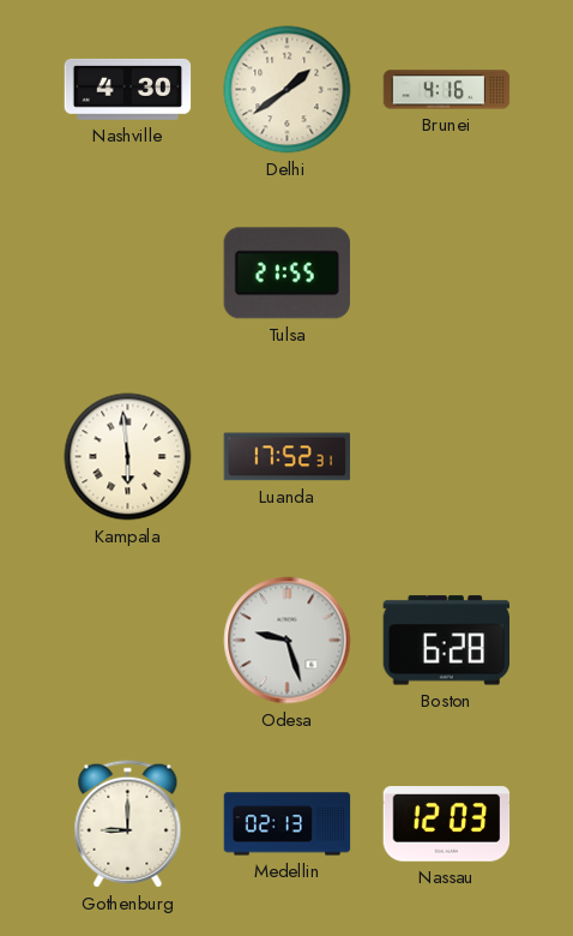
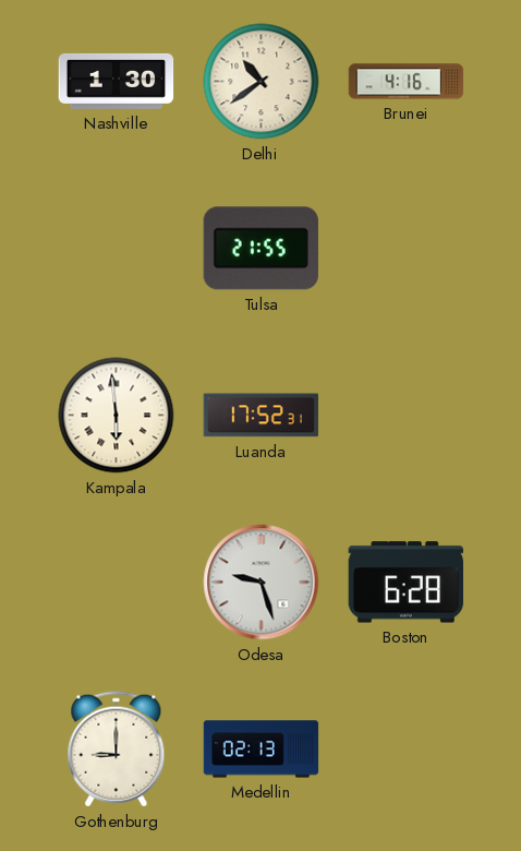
Nashville: 4:30 -> 1:30
Delhi: 1:39 -> 10:39
Nassau: 12:03 -> none
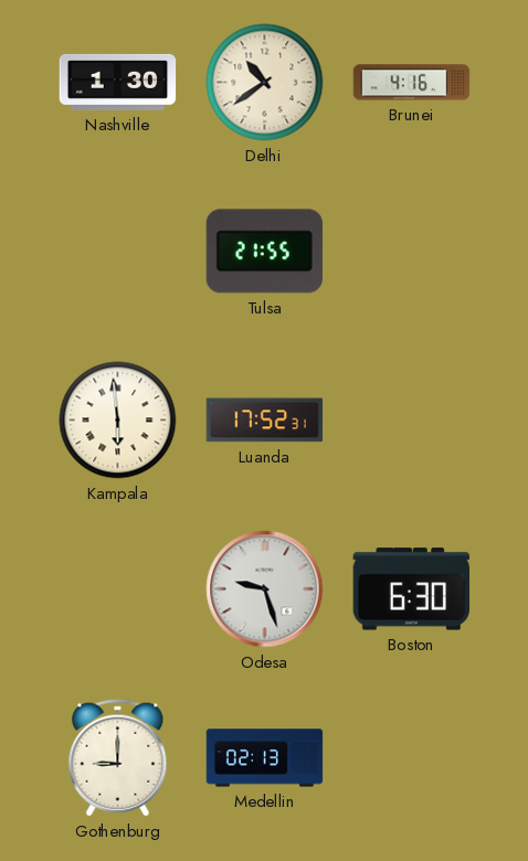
Boston: 6:28 -> 6:30
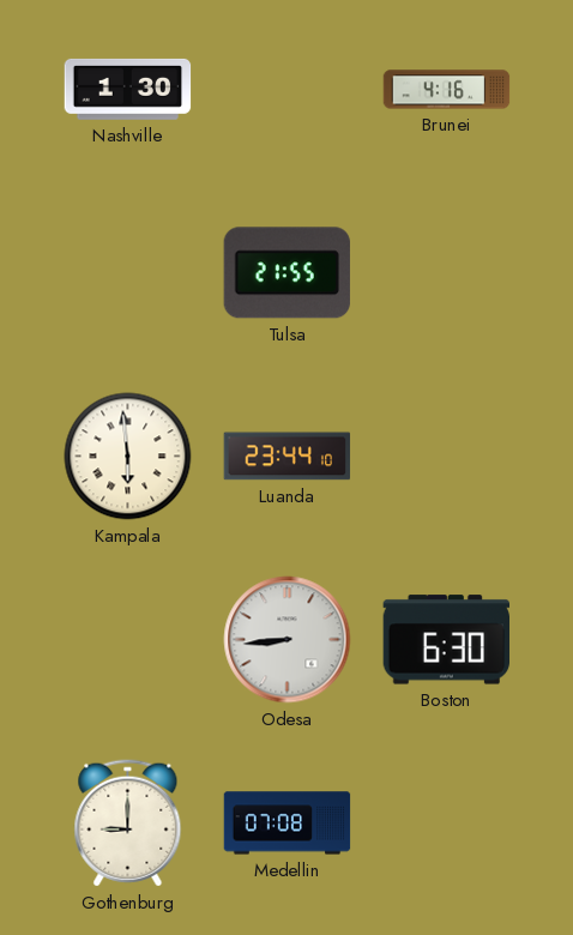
Delhi: 10:39 -> none
Luanda: 17:52 -> 23:44
Odesa: 9:27 -> 8:44
Medellin: 02:13 -> 07:08
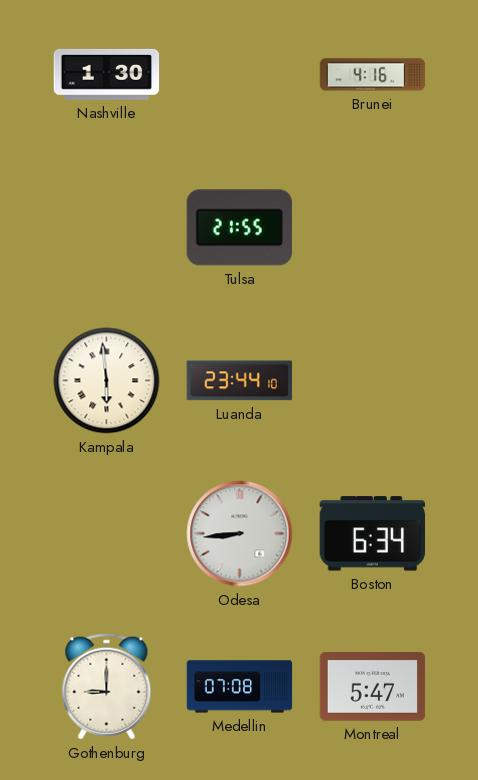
Boston: 6:30 -> 6:34
Montreal: none -> 5:47
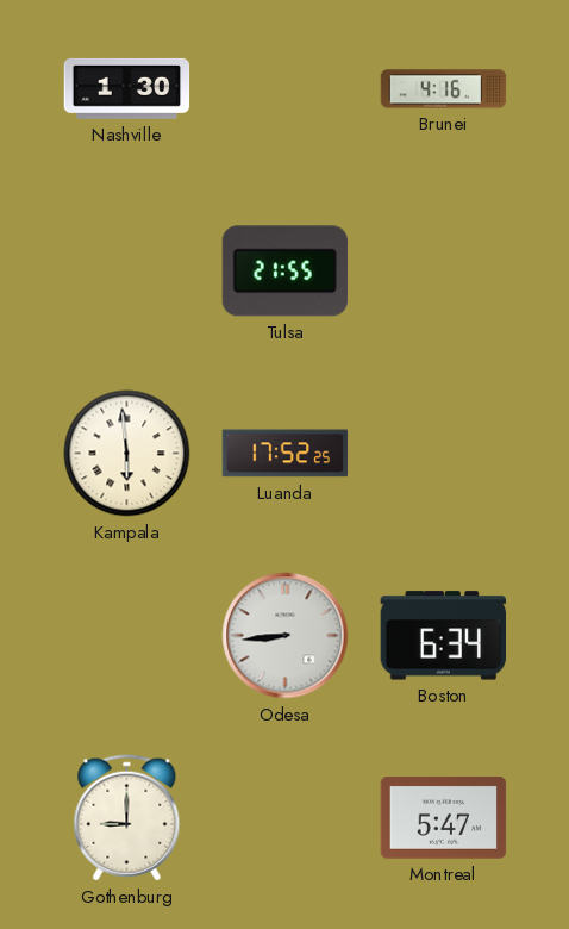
Luanda: 23:44 -> 17:52
Medellin: 07:08 -> none
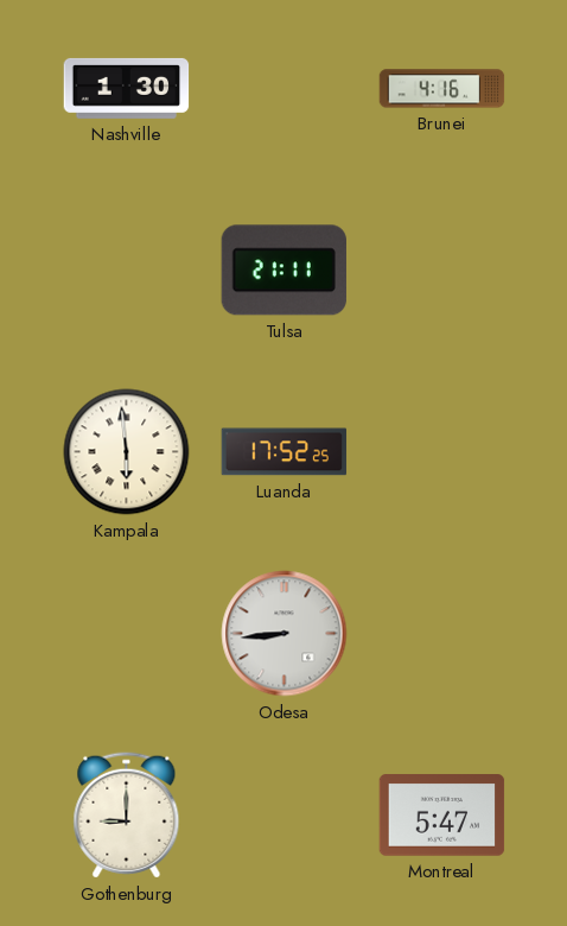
Tulsa: 21:55 -> 21:11
Boston: 6:34 -> none
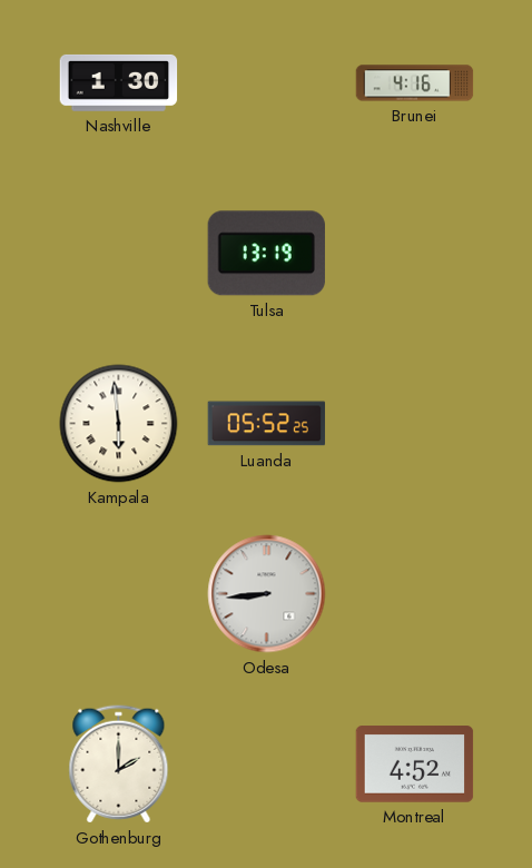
Tulsa: 21:11 -> 13:19
Luanda: 17:52 -> 05:52
Gothenburg: 9:00 -> 2:00
Montreal: 5:47 -> 4:52
